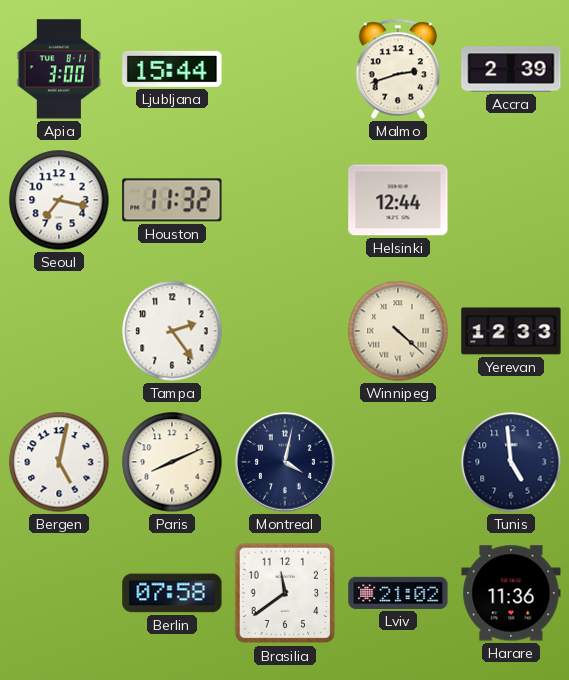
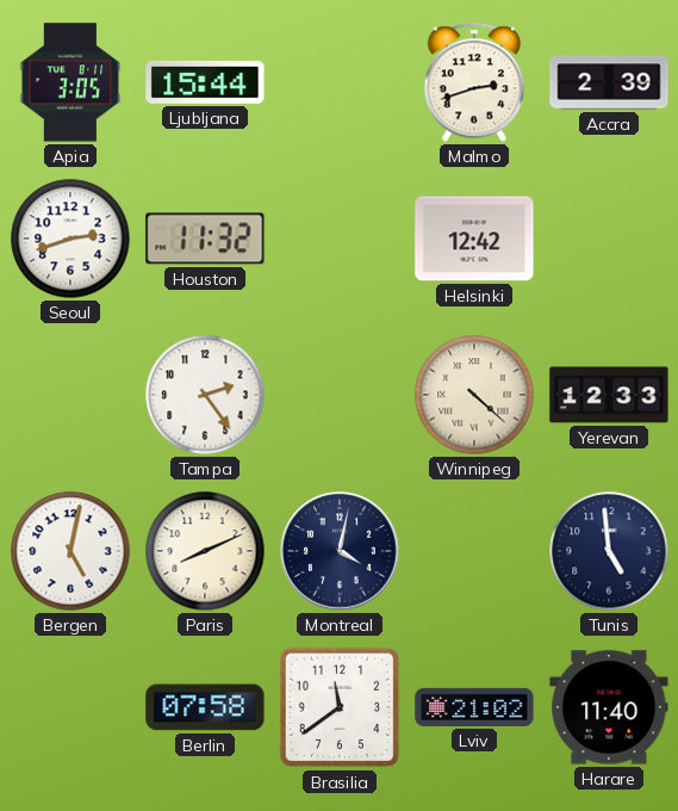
Apia: 3:00 -> 3:05
Seoul: 7:17 -> 2:42
Helsinki: 12:44 -> 12:42
Harare: 11:36 -> 11:40
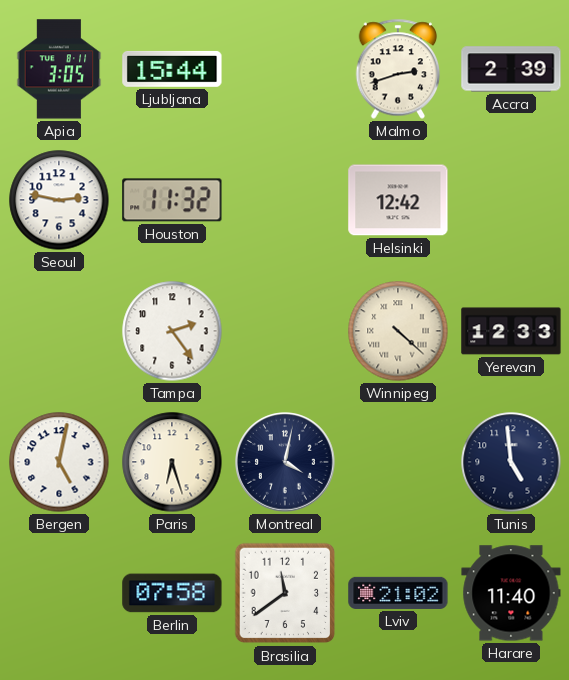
Seoul: 2:42 -> 2:47
Paris: 8:11 -> 6:27
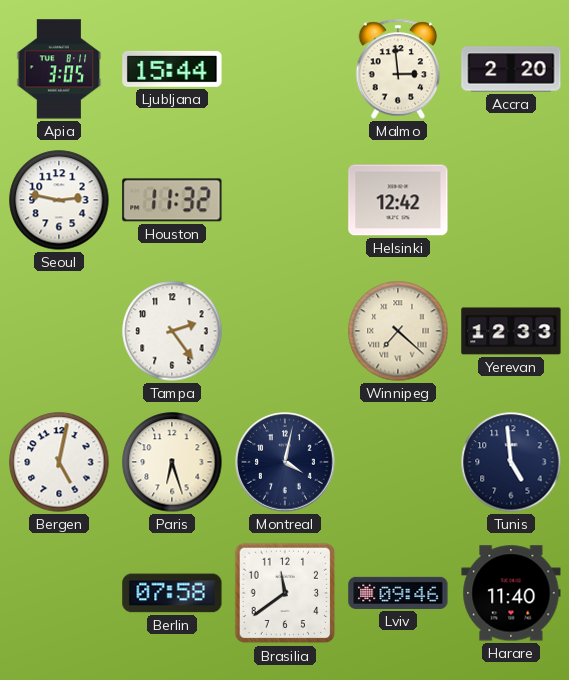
Malmo: 2:42 -> 2:59
Accra: 2:39 -> 2:20
Winnipeg: 4:22 -> 7:22
Lviv: 21:02 -> 09:46
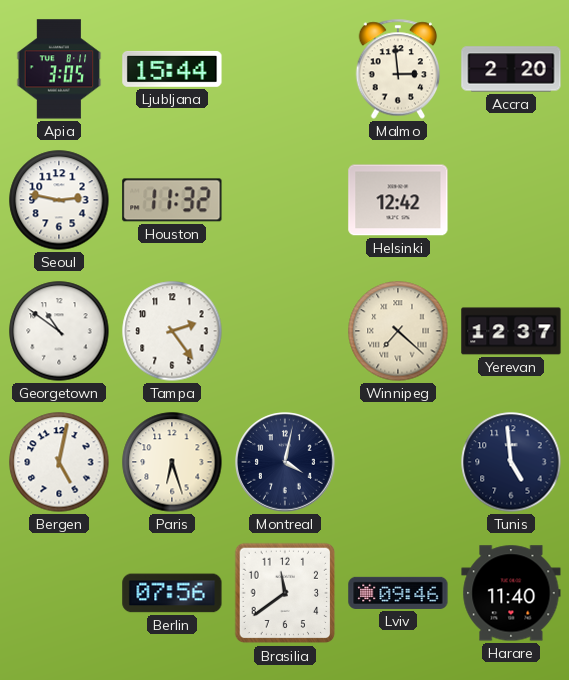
Georgetown: none -> 10:51
Yerevan: 12:33 -> 12:37
Berlin: 07:58 -> 07:56
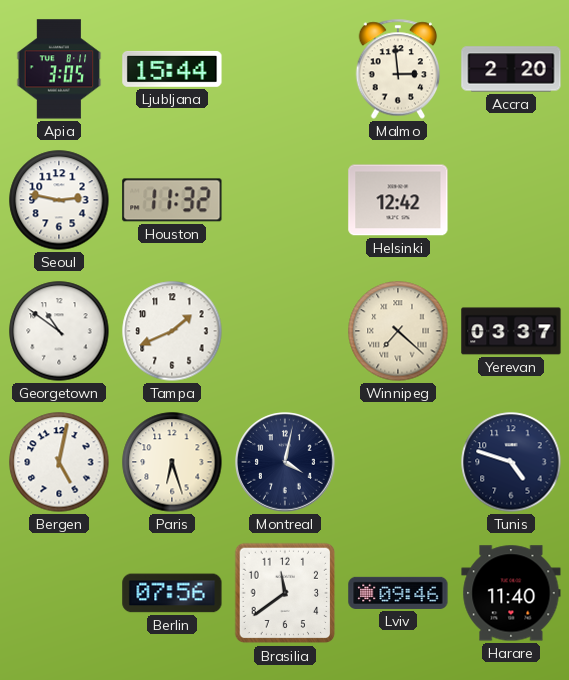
Tampa: 2:24 -> 1:41
Yerevan: 12:37 -> 03:37
Tunis: 4:59 -> 4:48
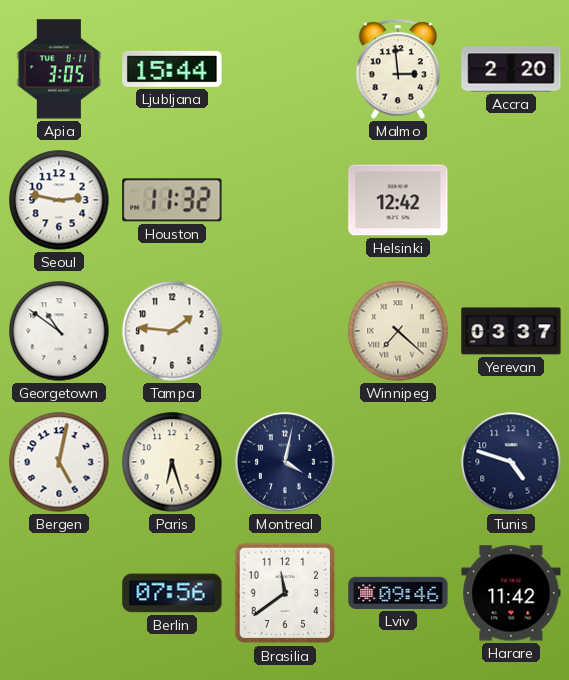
Tampa: 1:41 -> 1:46
Harare: 11:40 -> 11:42
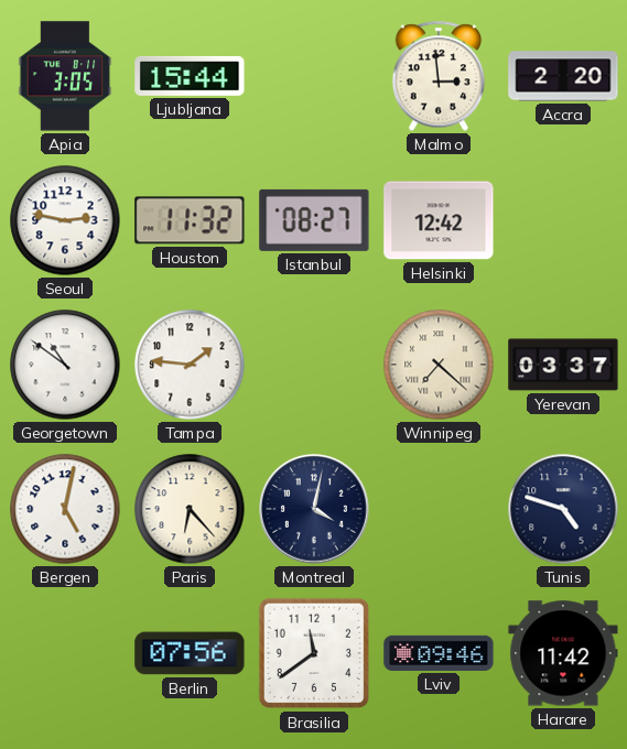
Istanbul: none -> 08:27
Paris: 6:27 -> 6:23
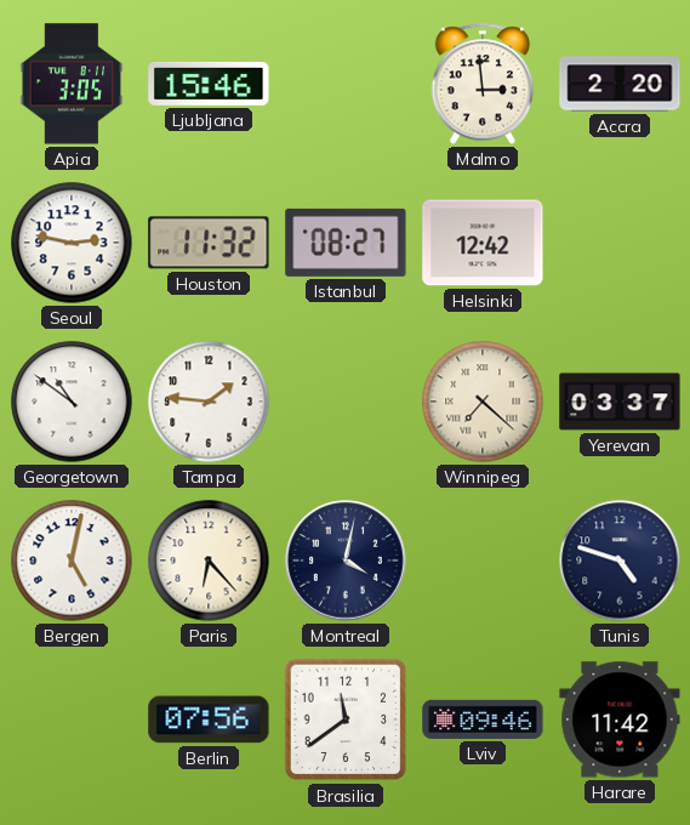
Ljubljana: 15:44 -> 15:46
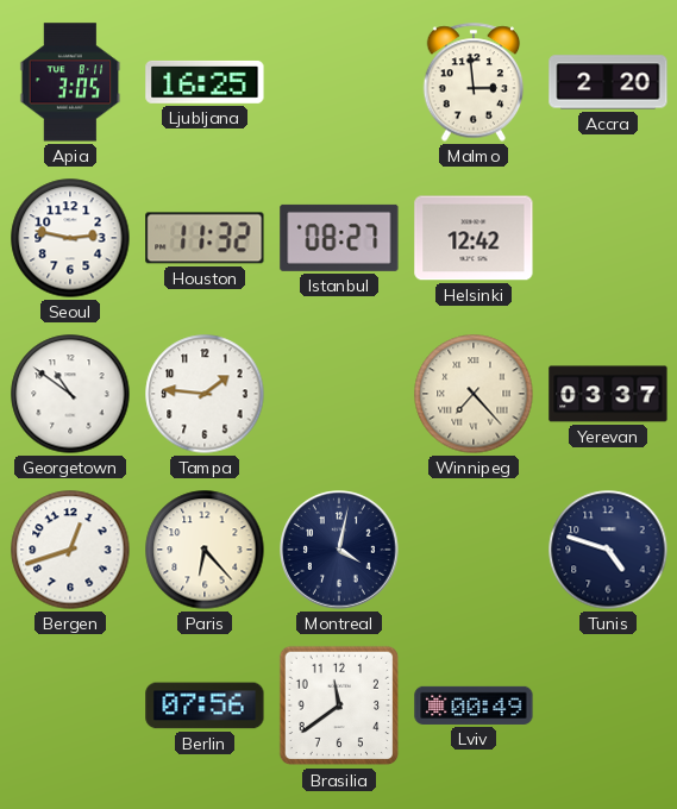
Ljubljana: 15:46 -> 16:25
Winnipeg: 7:22 -> 7:23
Bergen: 5:02 -> 12:42
Lviv: 09:46 -> 00:49
Harare: 11:42 -> none
